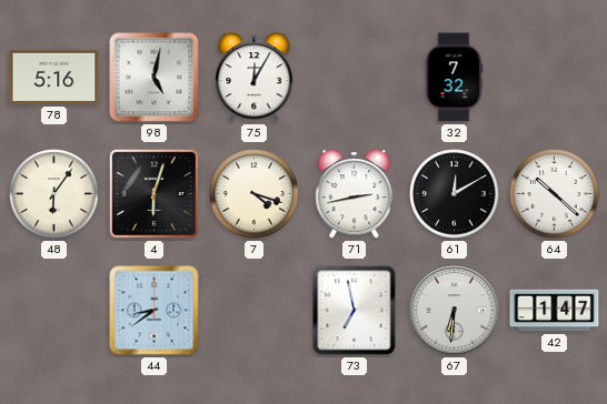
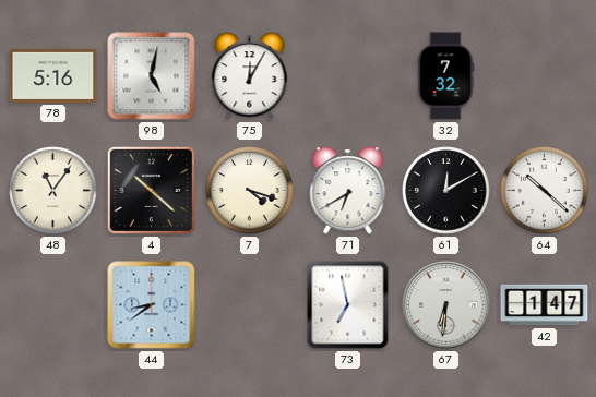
48: 6:06 -> 11:06
4: 6:03 -> 10:22
71: 2:43 -> 6:40
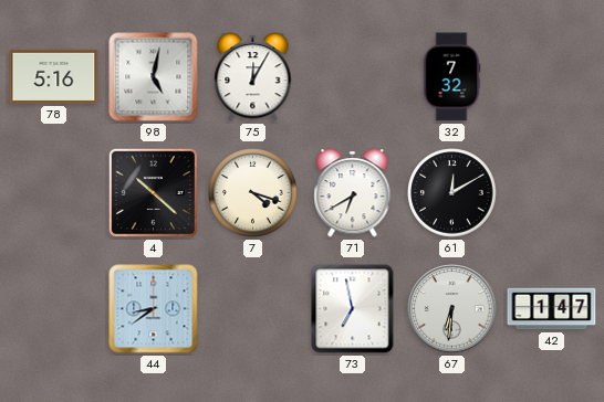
48: 11:06 -> none
64: 10:22 -> none
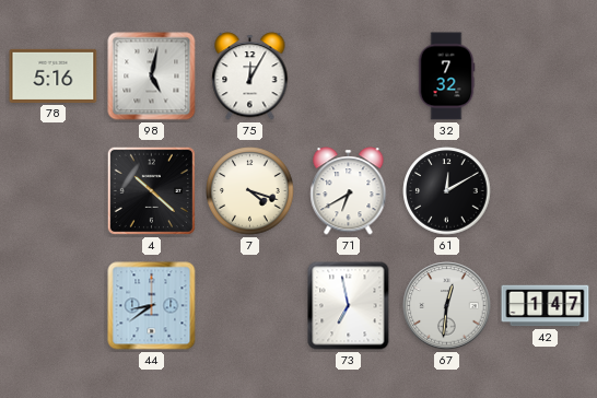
67: 6:31 -> 12:31
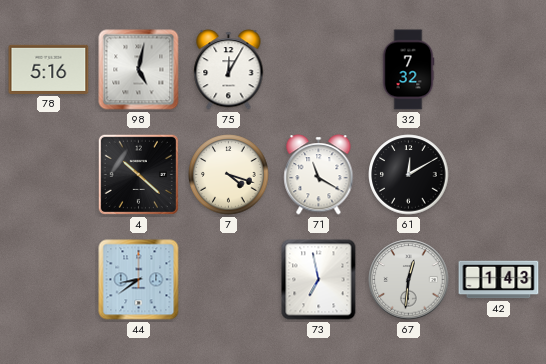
71: 6:40 -> 11:20
42: 1:47 -> 1:43
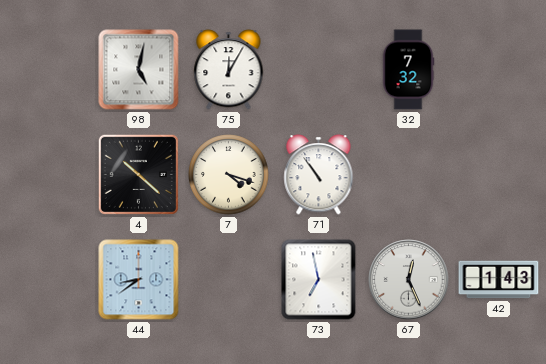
78: 5:16 -> none
71: 11:20 -> 10:54
61: 12:10 -> none
67: 12:31 -> 12:26
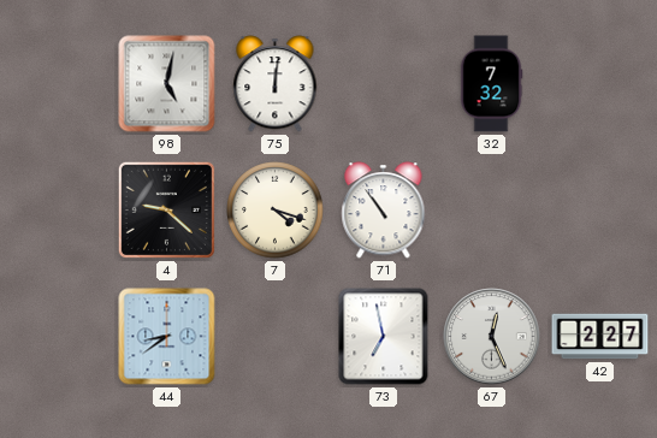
75: 12:05 -> 12:01
4: 10:22 -> 9:22
42: 1:43 -> 2:27
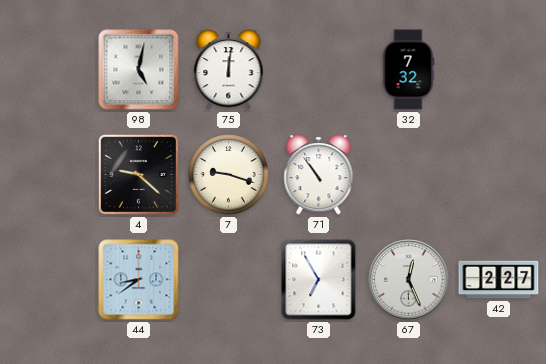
7: 4:18 -> 9:18
73: 6:58 -> 6:55
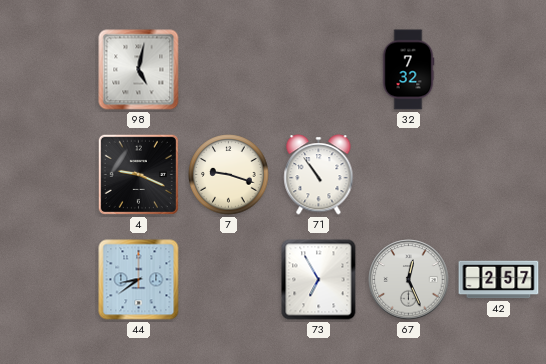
75: 12:01 -> none
4: 9:22 -> 9:19
42: 2:27 -> 2:57
